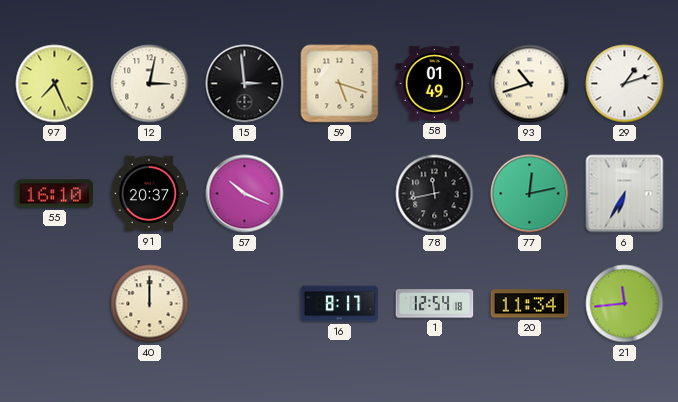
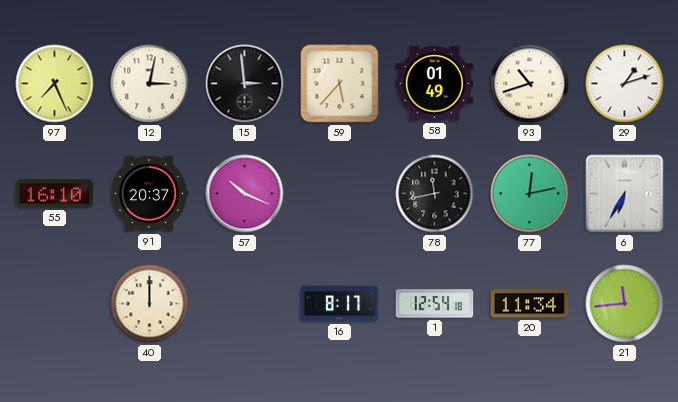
59: 5:18 -> 5:37
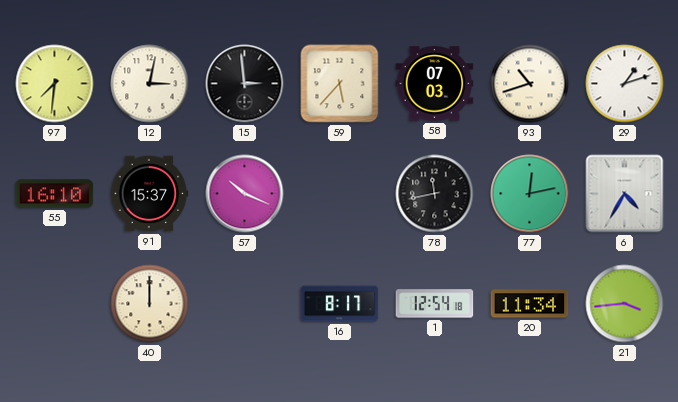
97: 7:26 -> 7:31
58: 01:49 -> 07:03
91: 20:37 -> 15:37
6: 6:35 -> 4:35
21: 11:44 -> 3:44
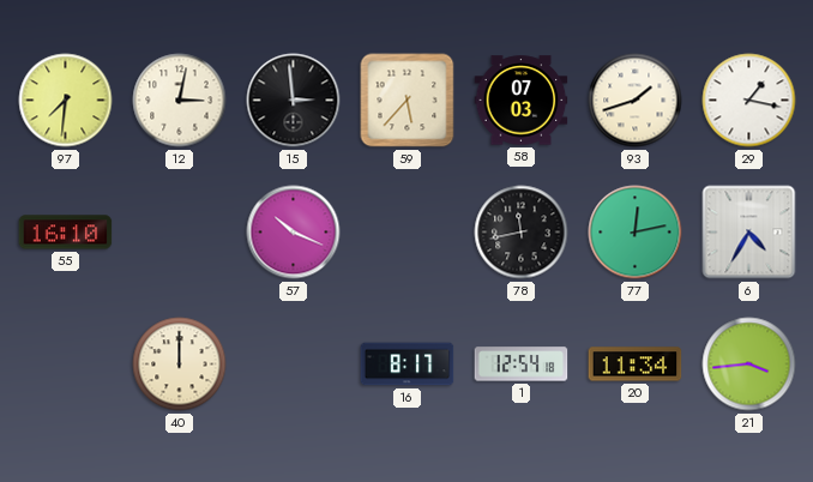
93: 10:42 -> 1:42
29: 1:12 -> 1:17
91: 15:37 -> none
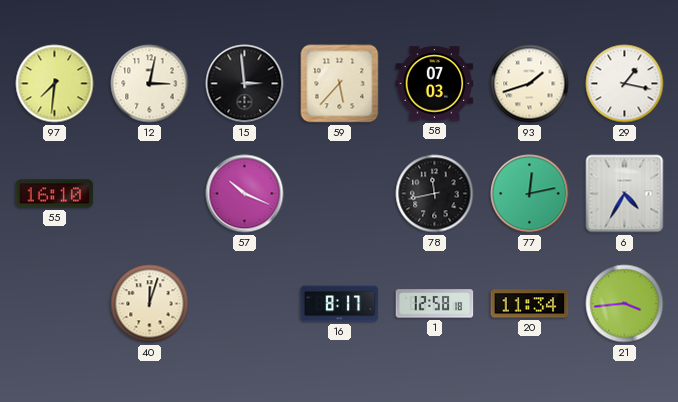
40: 12:00 -> 12:03
1: 12:54 -> 12:58
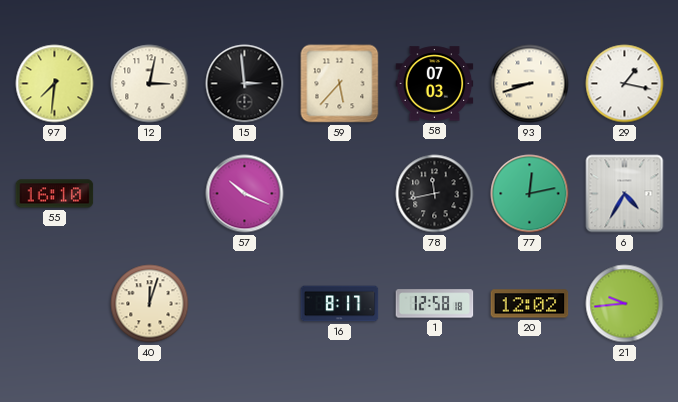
93: 1:42 -> 8:42
20: 11:34 -> 12:02
21: 3:44 -> 9:44
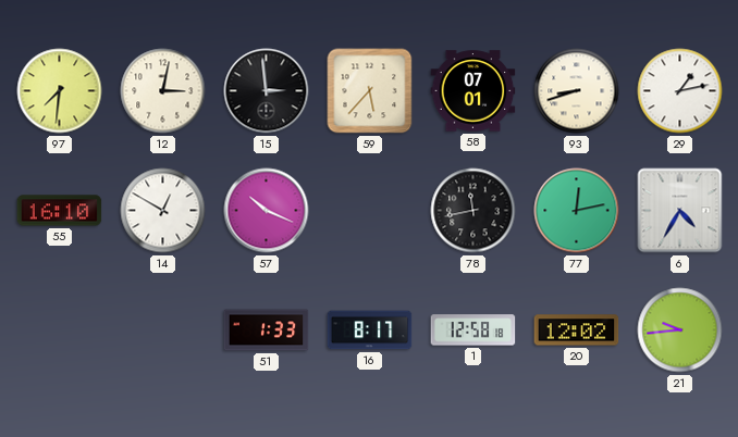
58: 07:03 -> 07:01
29: 1:17 -> 1:13
14: none -> 12:50
40: 12:03 -> none
51: none -> 1:33
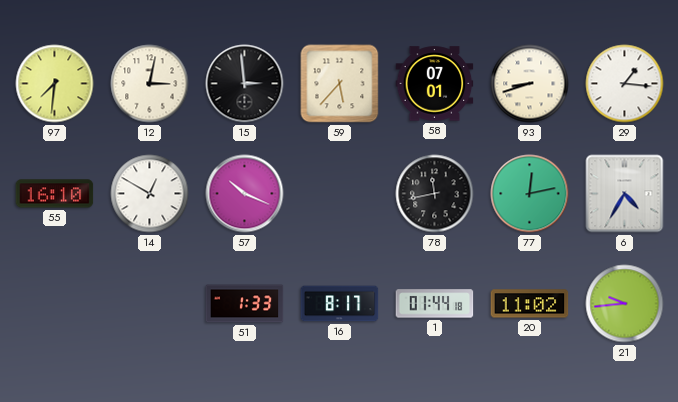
29: 1:13 -> 1:16
1: 12:58 -> 01:44
20: 12:02 -> 11:02
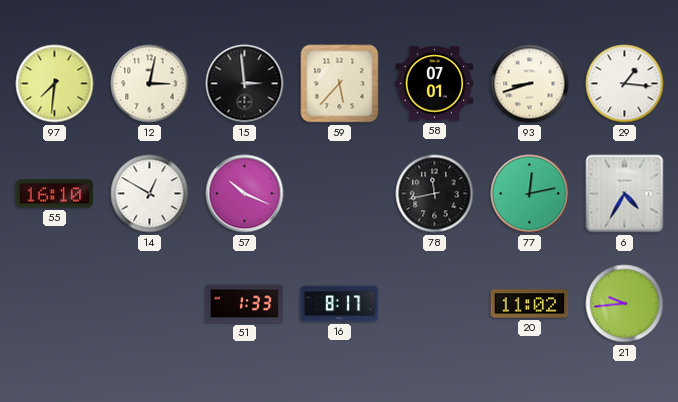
1: 01:44 -> none
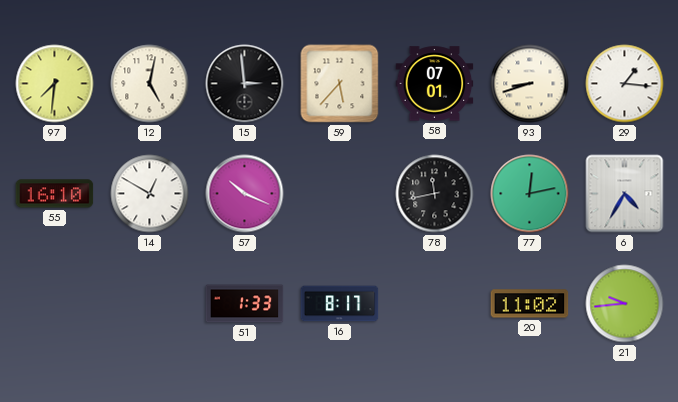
12: 3:02 -> 5:02
